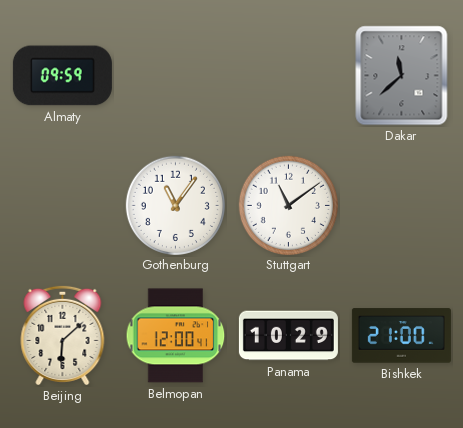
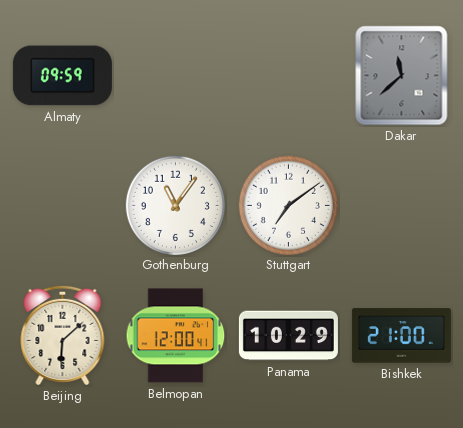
Stuttgart: 11:09 -> 7:09
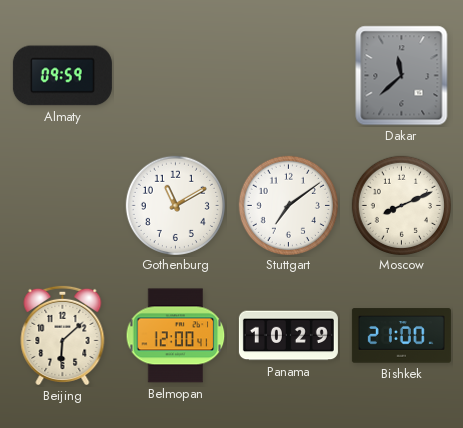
Gothenburg: 11:06 -> 11:10
Moscow: none -> 8:11
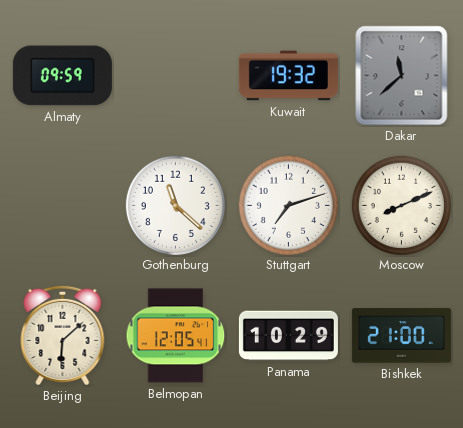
Kuwait: none -> 19:32
Gothenburg: 11:10 -> 11:22
Stuttgart: 7:09 -> 7:12
Belmopan: 12:00 -> 12:05
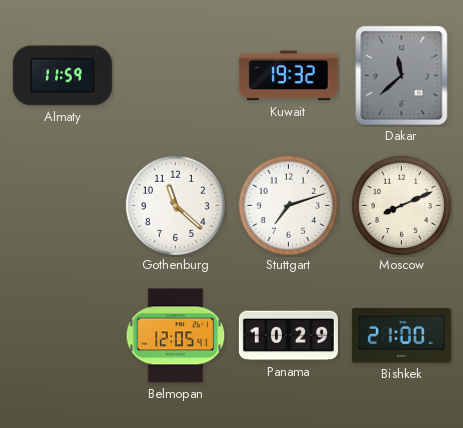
Almaty: 09:59 -> 11:59
Beijing: 6:08 -> none
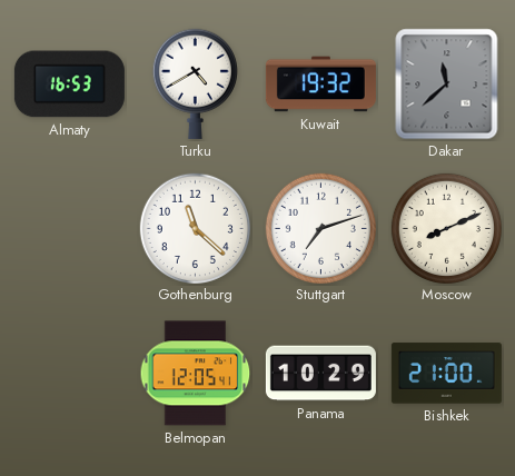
Almaty: 11:59 -> 16:53
Turku: none -> 4:40
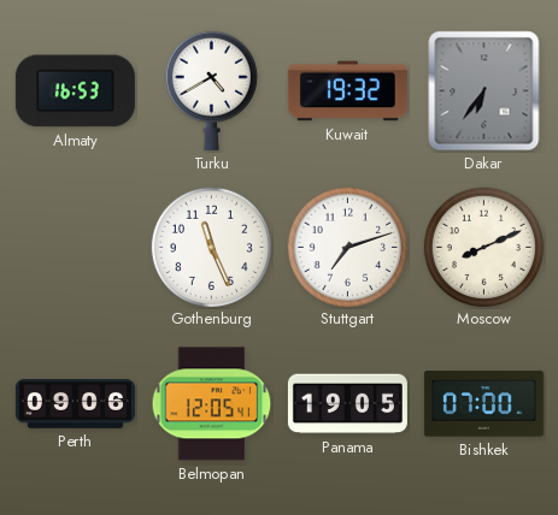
Dakar: 11:38 -> 6:36
Gothenburg: 11:22 -> 11:26
Perth: none -> 09:06
Panama: 10:29 -> 19:05
Bishkek: 21:00 -> 07:00
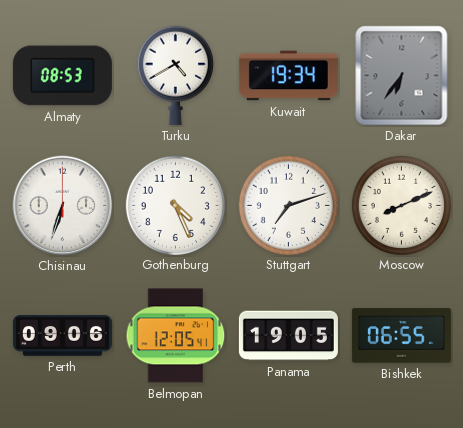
Almaty: 16:53 -> 08:53
Kuwait: 19:32 -> 19:34
Chisinau: none -> 6:33
Gothenburg: 11:26 -> 4:26
Bishkek: 07:00 -> 06:55
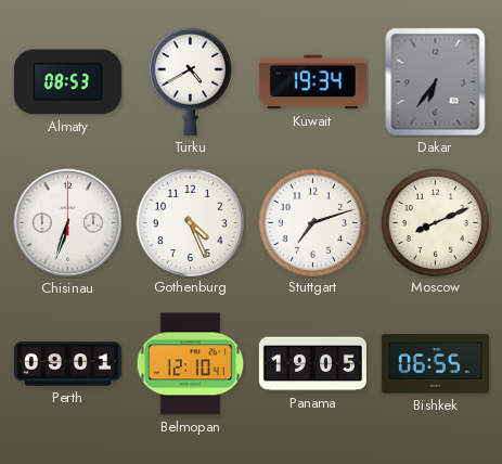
Perth: 09:06 -> 09:01
Belmopan: 12:05 -> 12:10
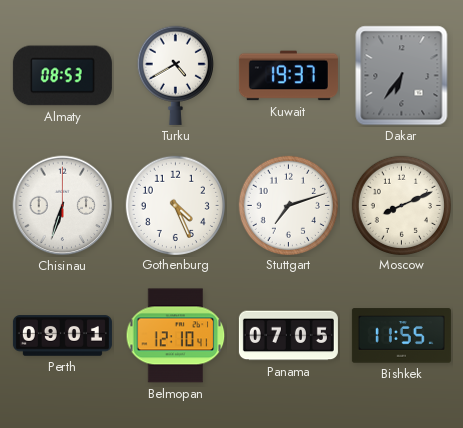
Kuwait: 19:34 -> 19:37
Panama: 19:05 -> 07:05
Bishkek: 06:55 -> 11:55
